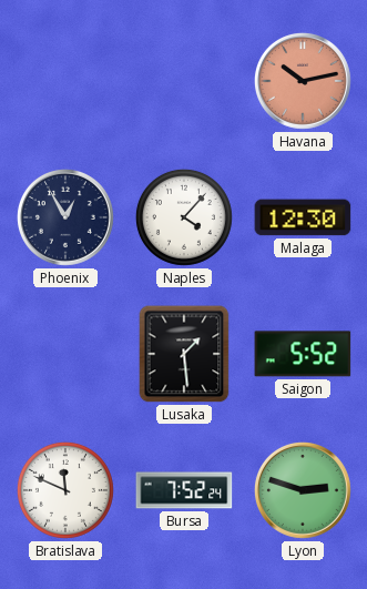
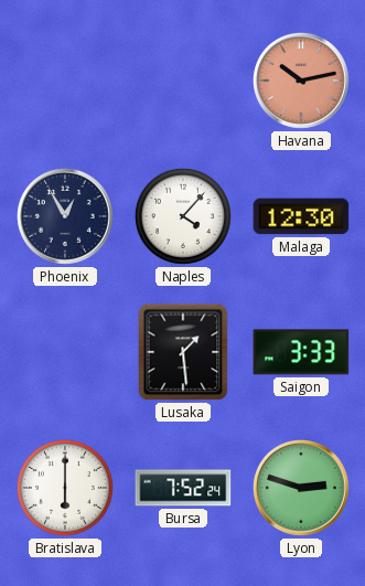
Saigon: 5:52 -> 3:33
Bratislava: 11:49 -> 6:00
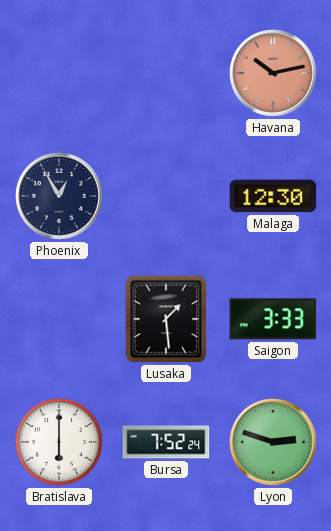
Naples: 4:07 -> none
